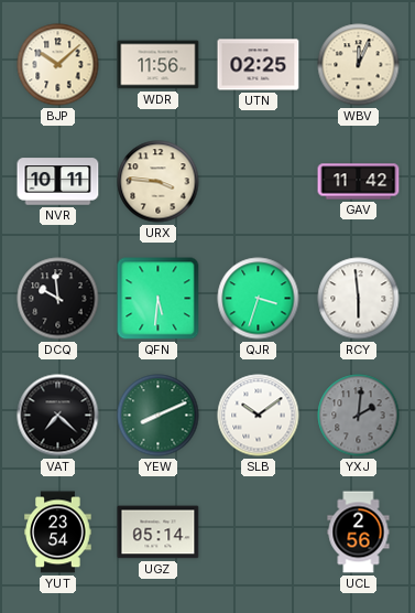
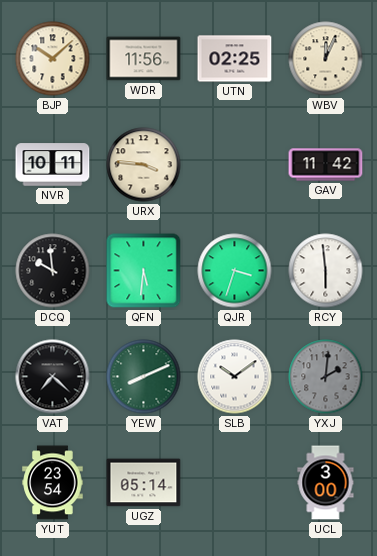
UCL: 2:56 -> 3:00
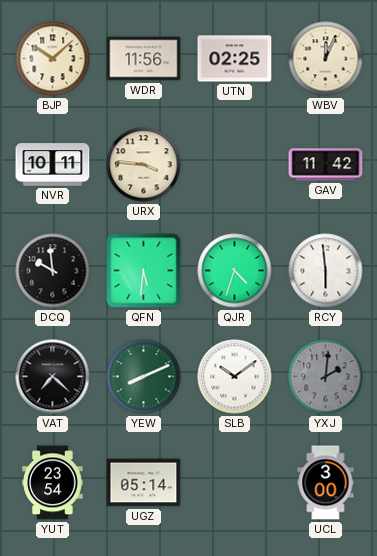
QJR: 3:33 -> 4:33
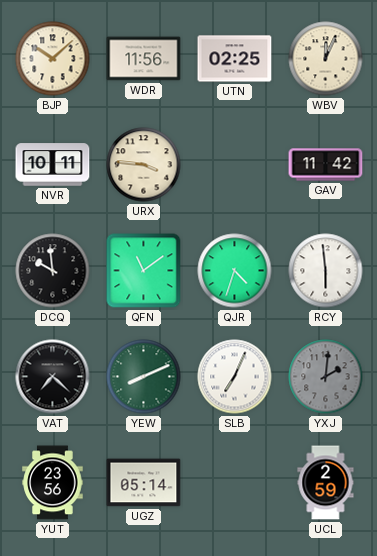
QFN: 5:31 -> 11:09
SLB: 10:09 -> 7:04
YUT: 23:54 -> 23:56
UCL: 3:00 -> 2:59
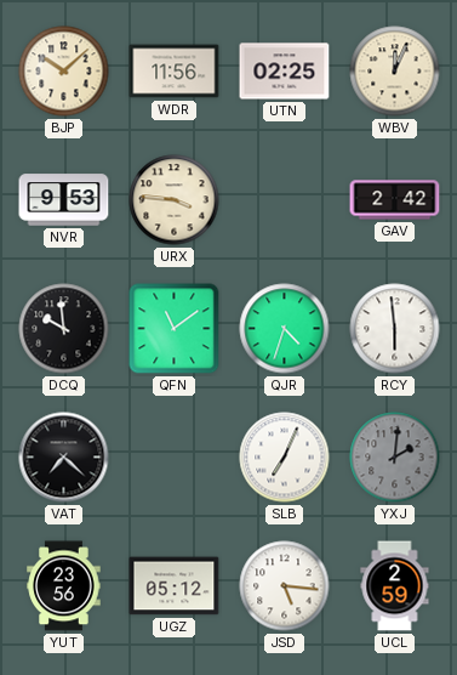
NVR: 10:11 -> 9:53
GAV: 11:42 -> 2:42
YEW: 8:11 -> none
UGZ: 05:14 -> 05:12
JSD: none -> 5:16
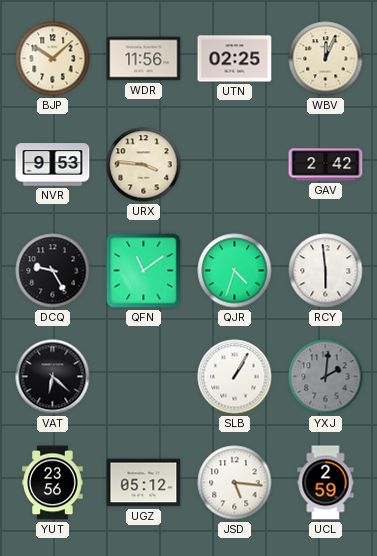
DCQ: 9:59 -> 9:25
VAT: 7:22 -> 6:22
SLB: 7:04 -> 1:05
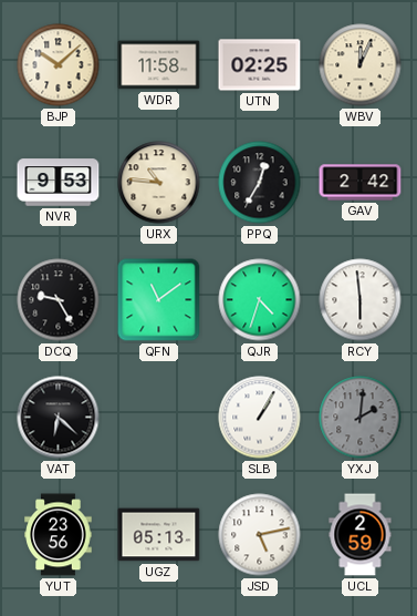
WDR: 11:56 -> 11:58
URX: 3:46 -> 10:46
PPQ: none -> 12:35
UGZ: 05:12 -> 05:13
JSD: 5:16 -> 5:13
